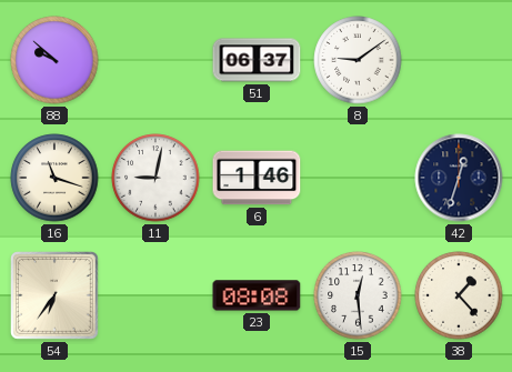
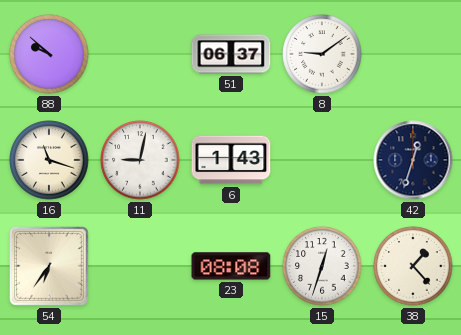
6: 1:46 -> 1:43
15: 12:29 -> 12:33
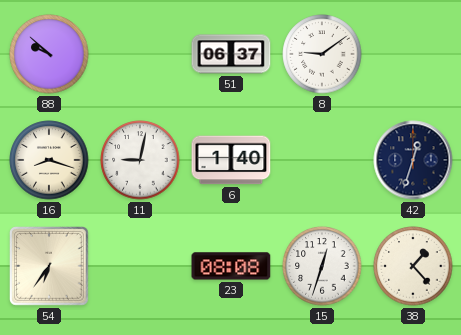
16: 11:18 -> 8:18
6: 1:43 -> 1:40
